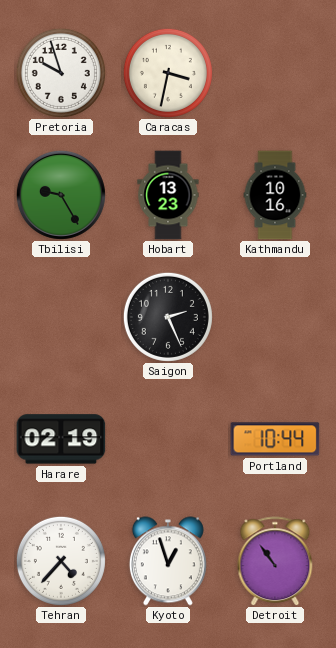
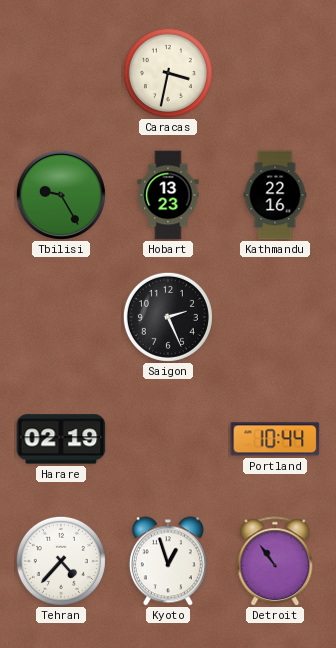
Pretoria: 9:57 -> none
Kathmandu: 10:16 -> 22:16
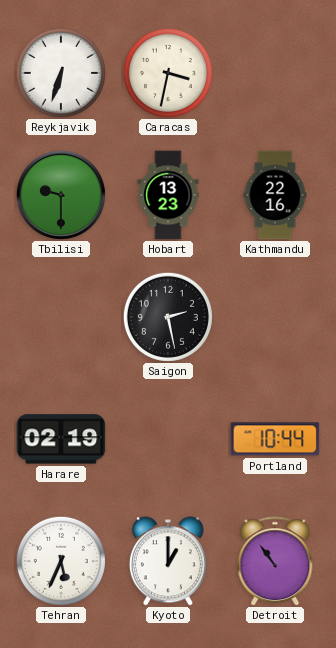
Reykjavik: none -> 6:33
Tbilisi: 9:25 -> 9:30
Saigon: 2:26 -> 2:28
Tehran: 4:37 -> 5:34
Kyoto: 12:57 -> 1:00
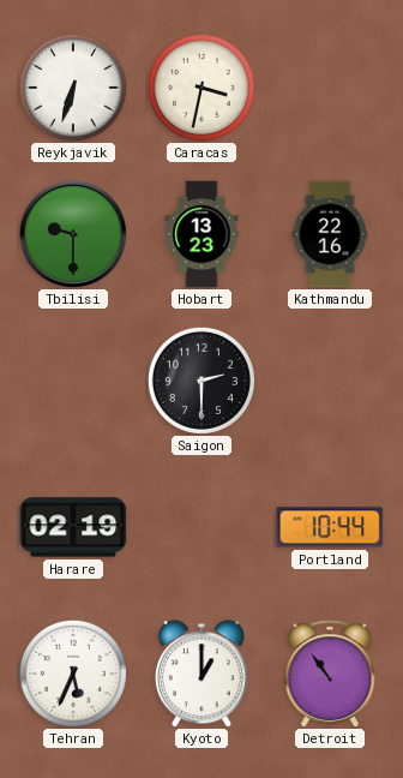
Saigon: 2:28 -> 2:30
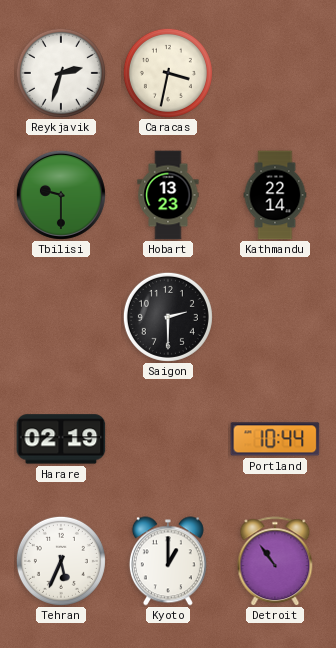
Reykjavik: 6:33 -> 2:33
Kathmandu: 22:16 -> 22:14
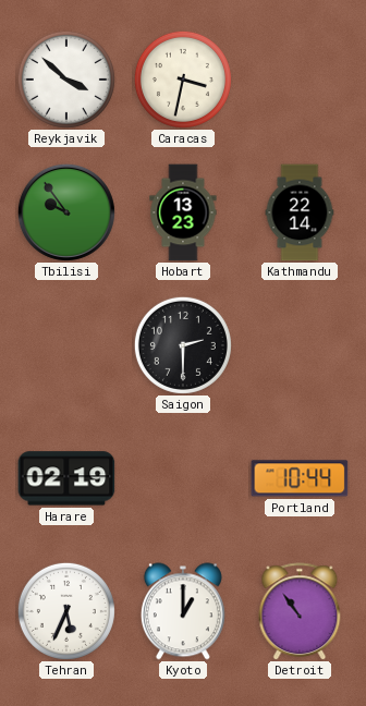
Reykjavik: 2:33 -> 3:52
Tbilisi: 9:30 -> 9:54
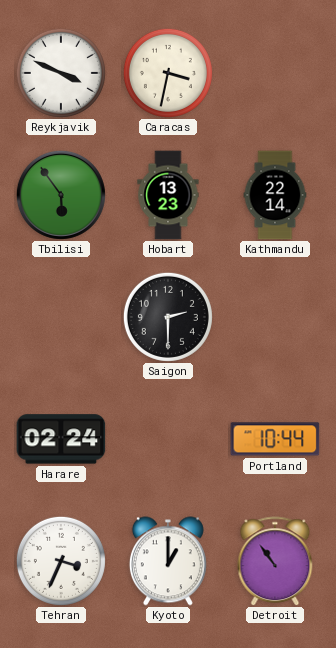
Reykjavik: 3:52 -> 3:49
Tbilisi: 9:54 -> 5:54
Harare: 02:19 -> 02:24
Tehran: 5:34 -> 3:34
